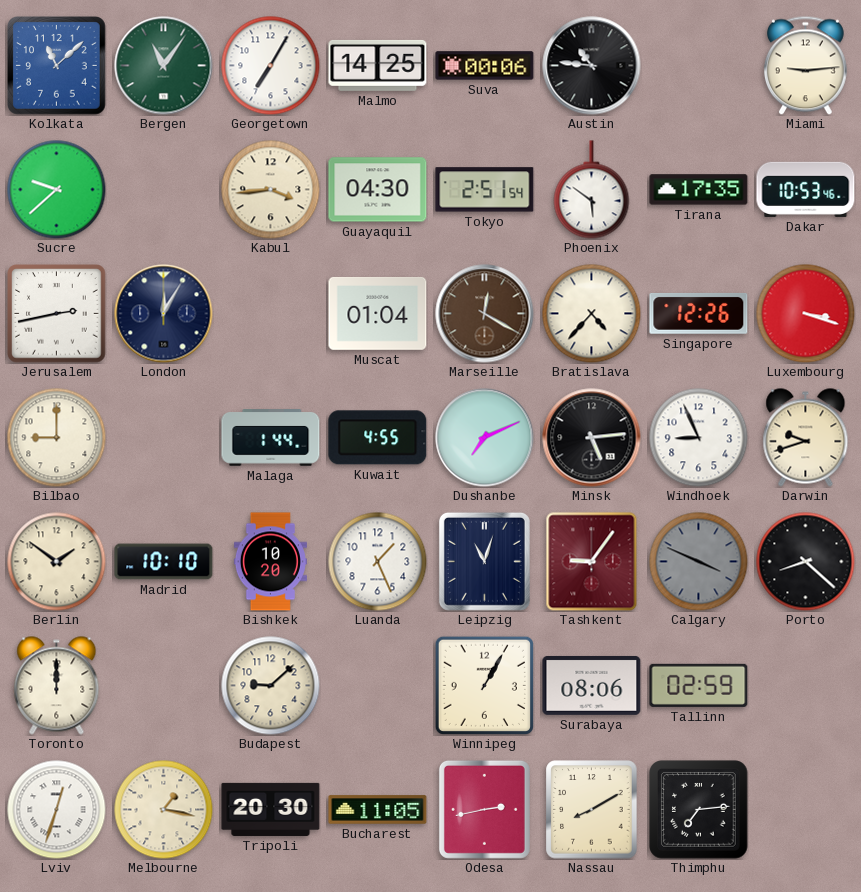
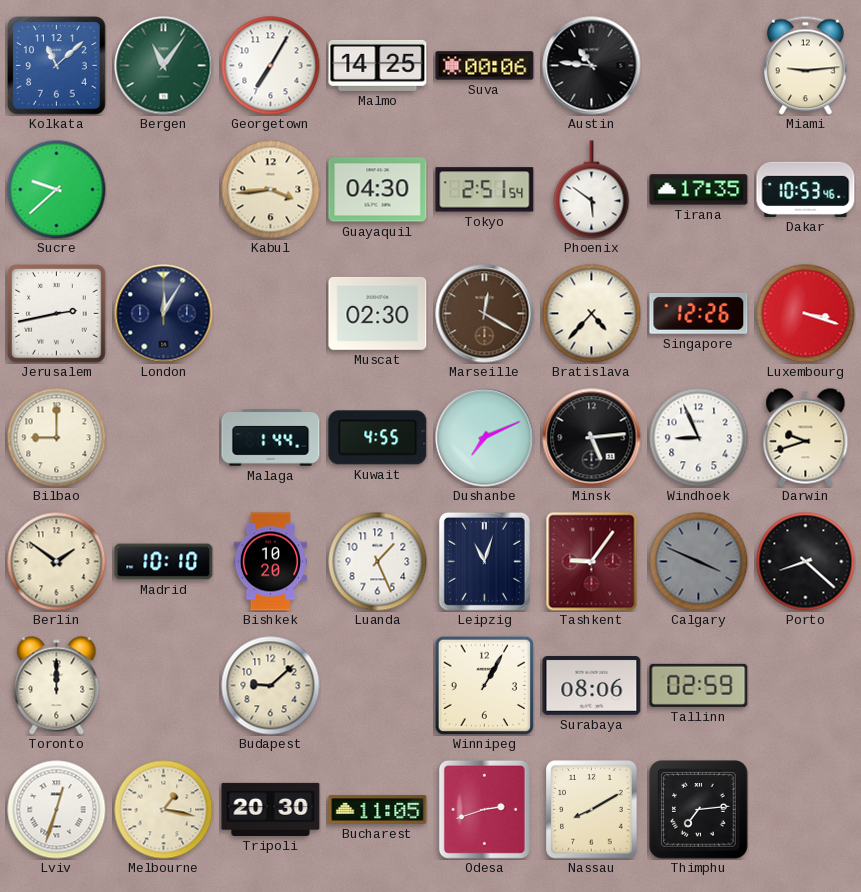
Muscat: 01:04 -> 02:30
Odesa: 2:43 -> 2:42
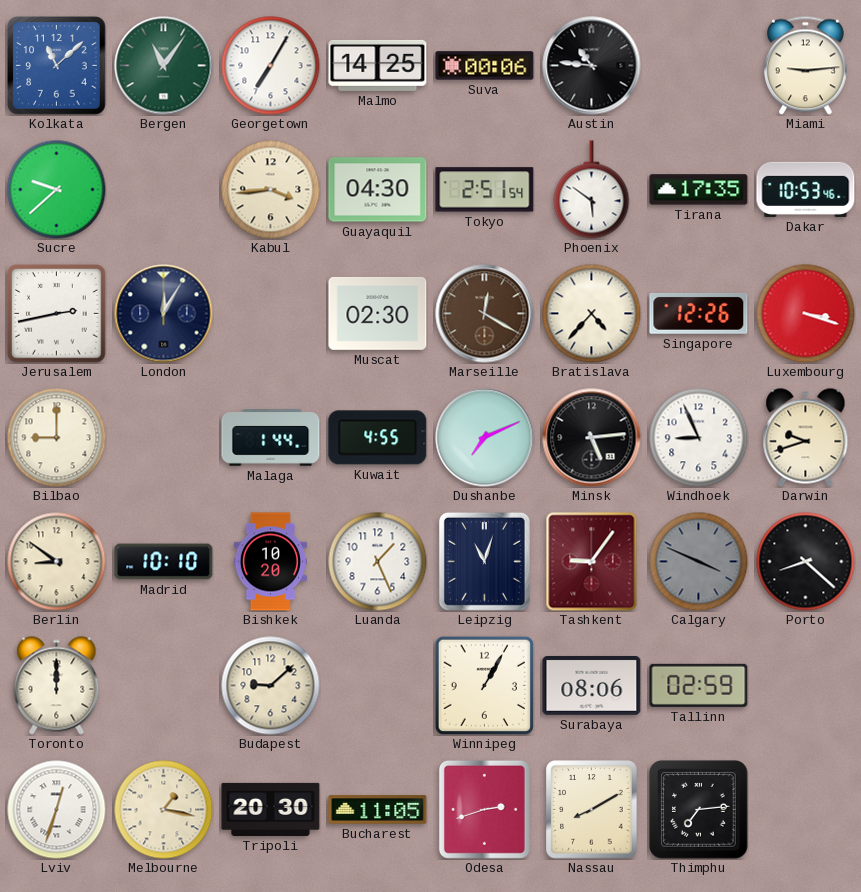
Berlin: 1:51 -> 8:51
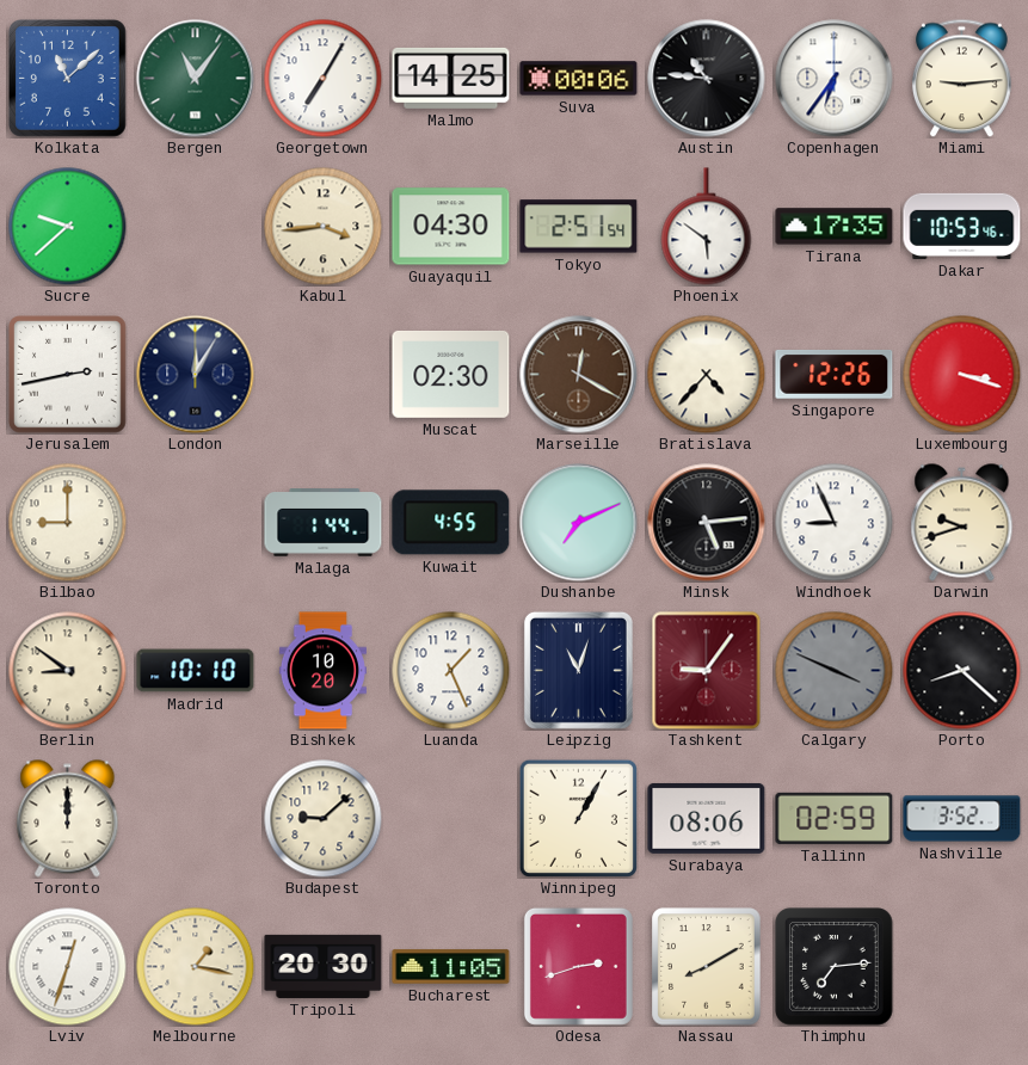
Copenhagen: none -> 6:36
Nashville: none -> 3:52
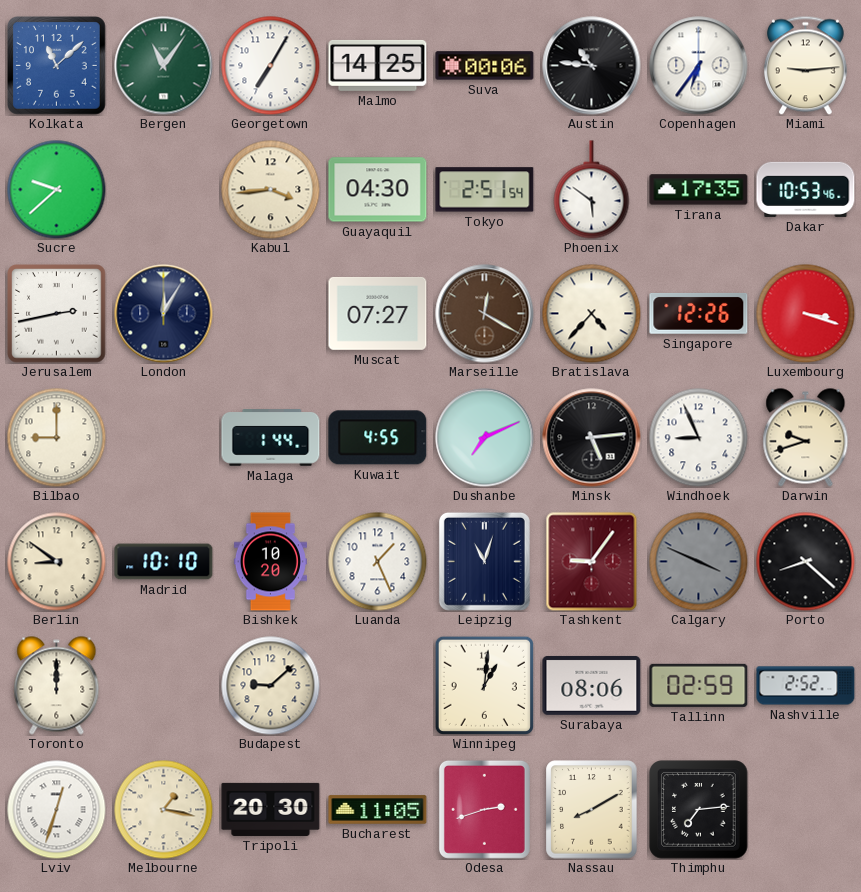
Muscat: 02:30 -> 07:27
Winnipeg: 1:05 -> 1:01
Nashville: 3:52 -> 2:52
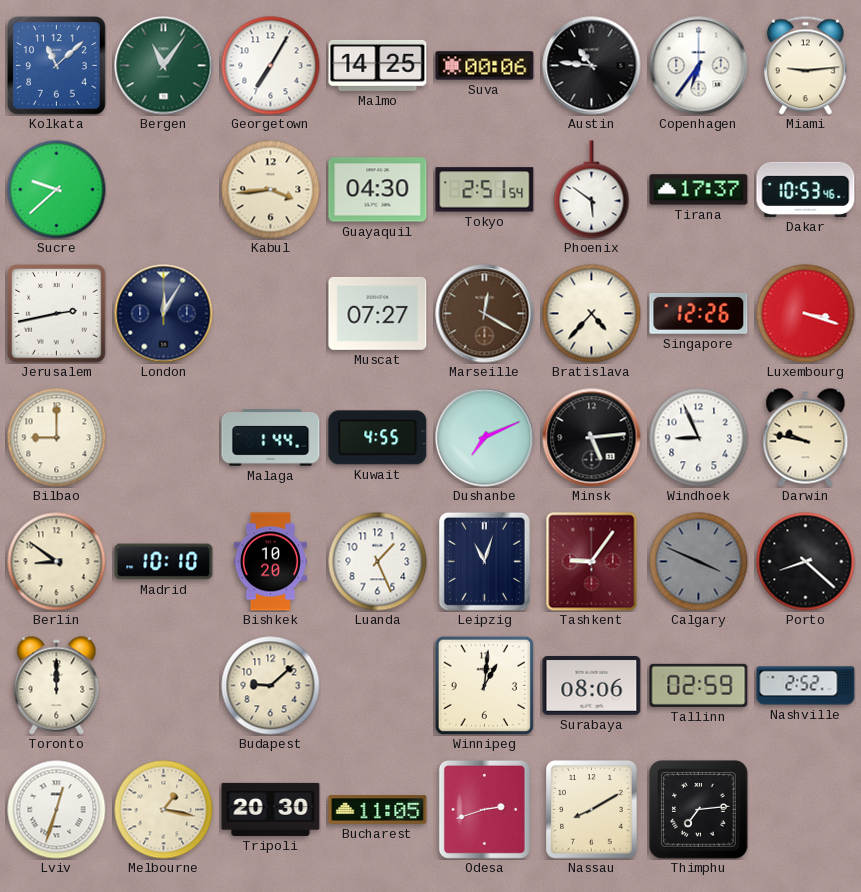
Tirana: 17:35 -> 17:37
Darwin: 9:42 -> 9:47
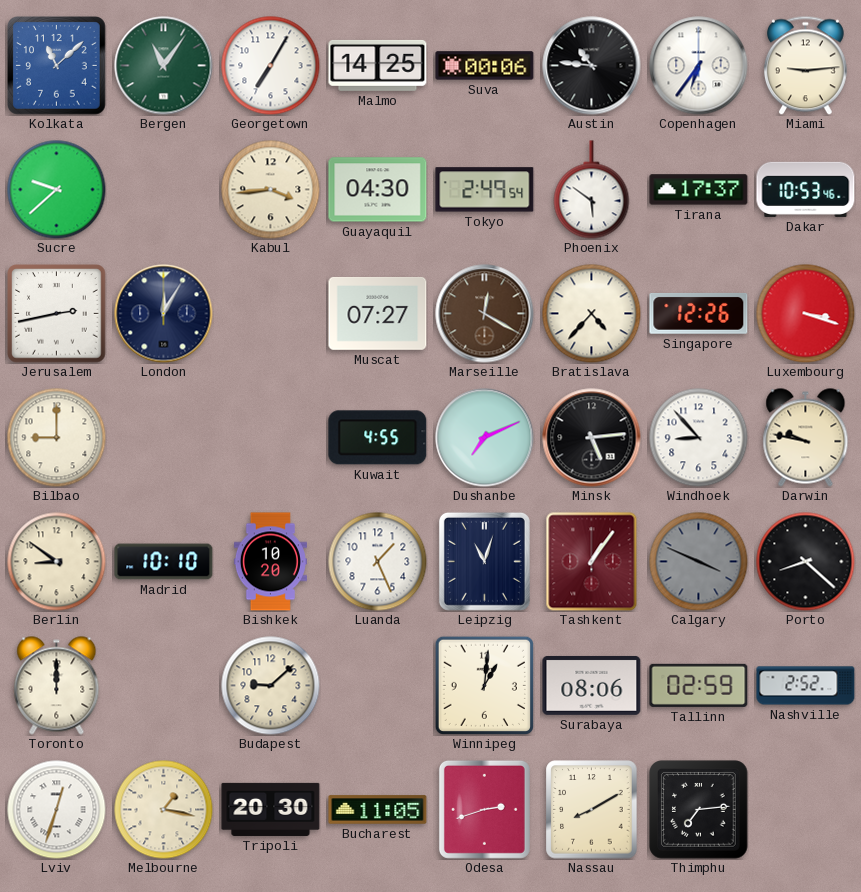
Tokyo: 2:51 -> 2:49
Malaga: 1:44 -> none
Windhoek: 8:56 -> 8:53
Tashkent: 9:06 -> 1:06
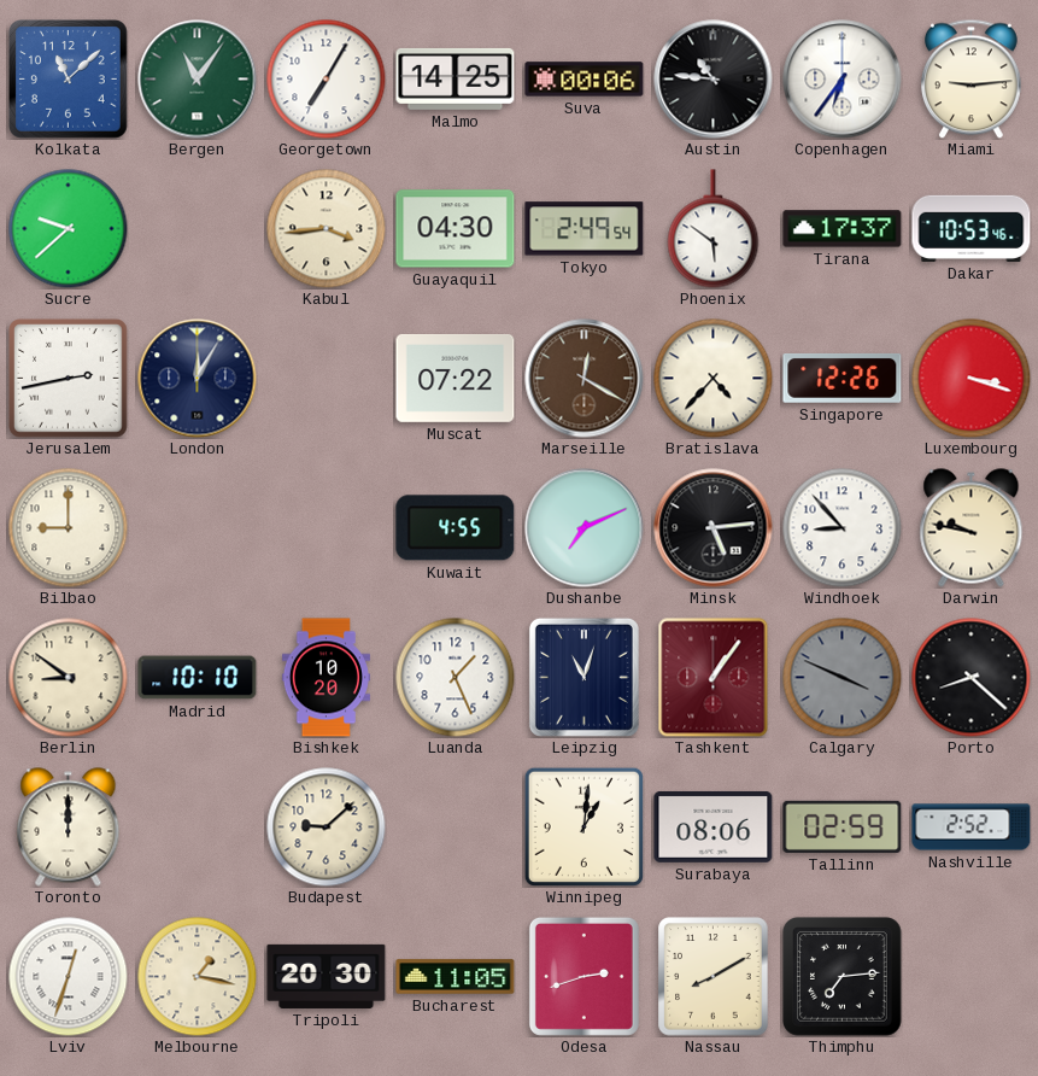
Muscat: 07:27 -> 07:22
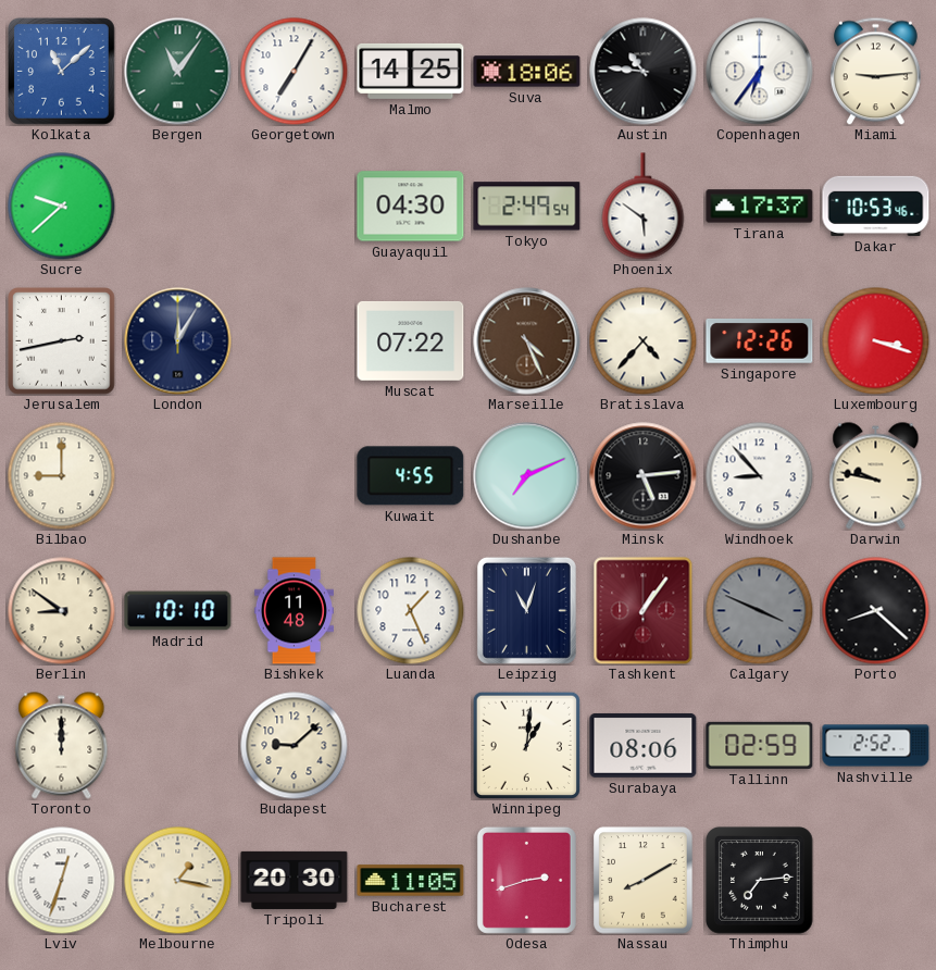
Suva: 00:06 -> 18:06
Kabul: 3:44 -> none
Marseille: 12:20 -> 4:26
Bishkek: 10:20 -> 11:48
